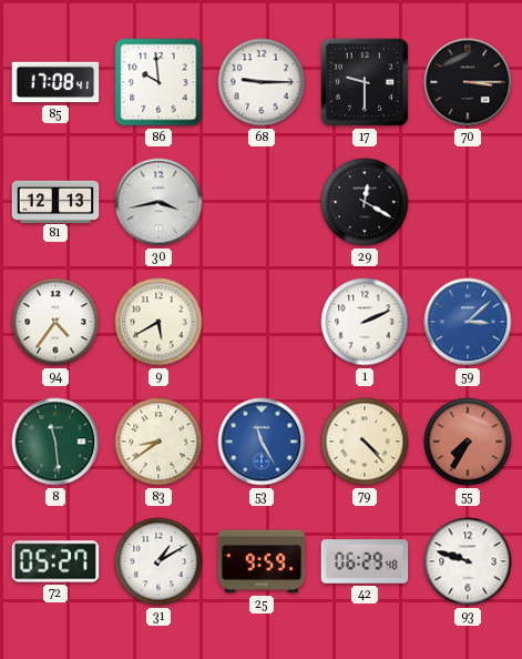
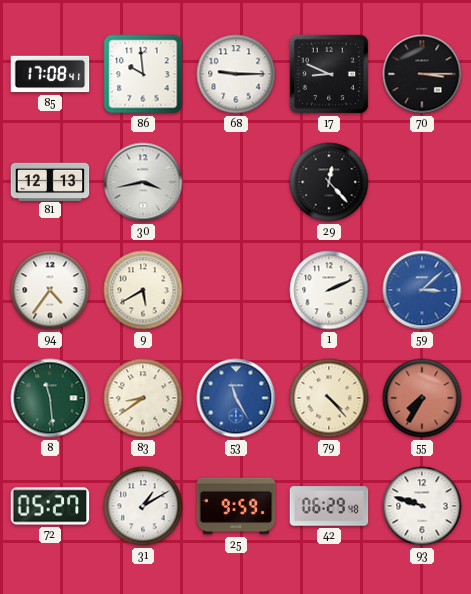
17: 9:30 -> 8:49
29: 12:20 -> 12:23
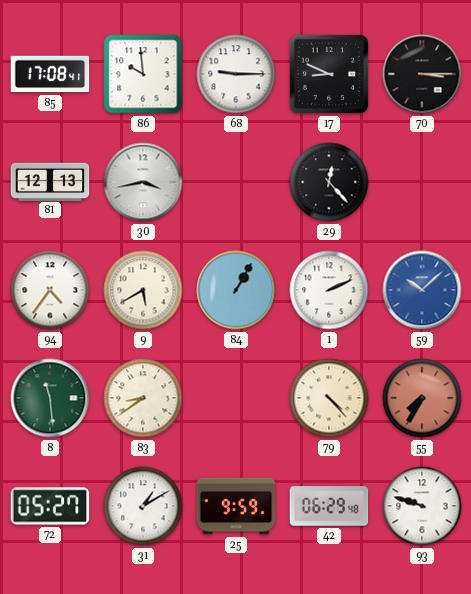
84: none -> 1:05
59: 3:08 -> 10:08
53: 11:25 -> none
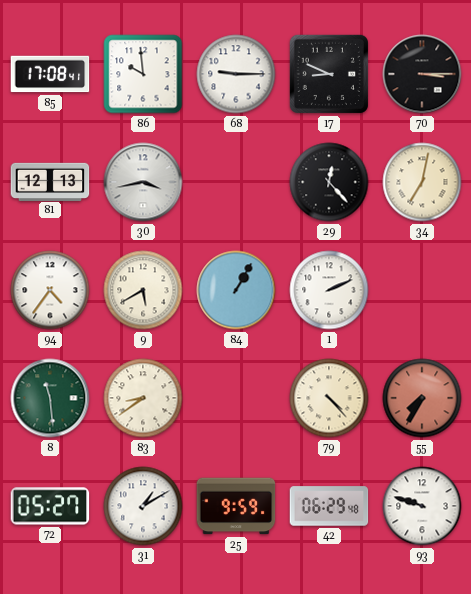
34: none -> 7:02
59: 10:08 -> none
